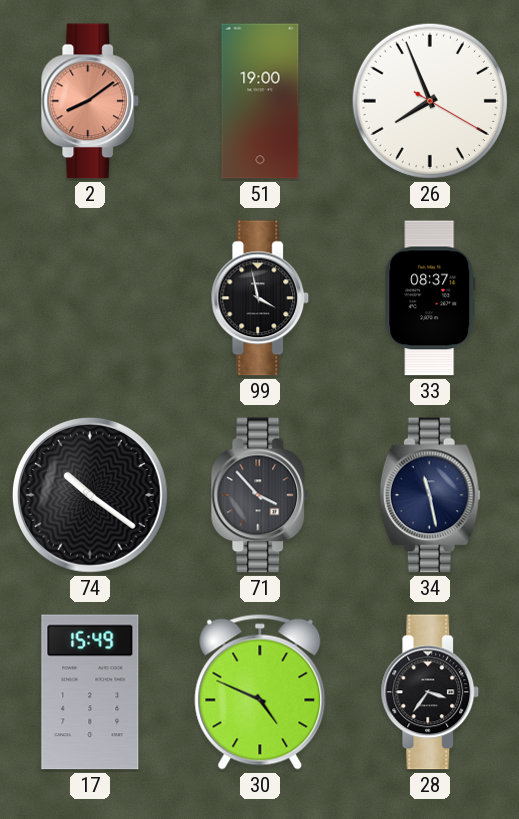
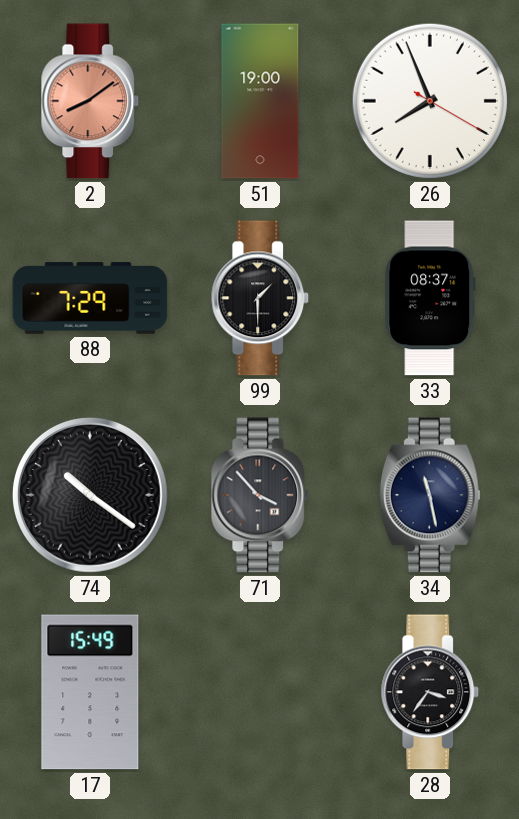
88: none -> 7:29
99: 3:58 -> 1:30
30: 4:49 -> none
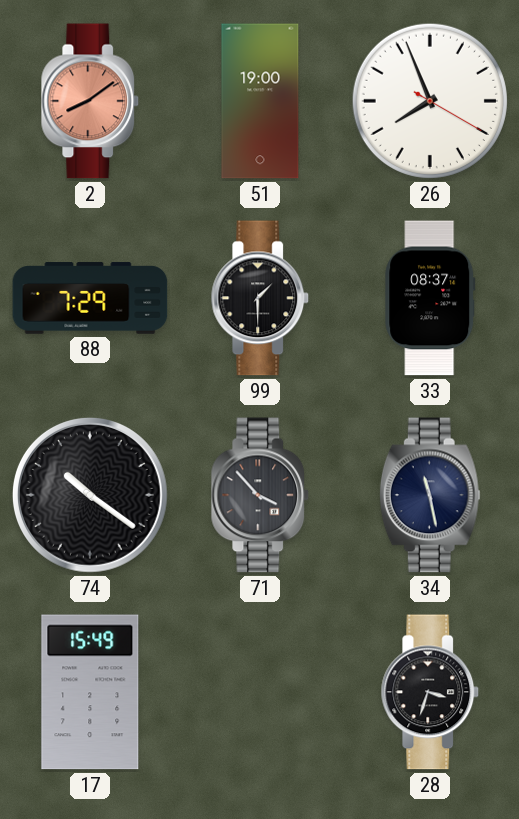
28: 3:36 -> 3:33
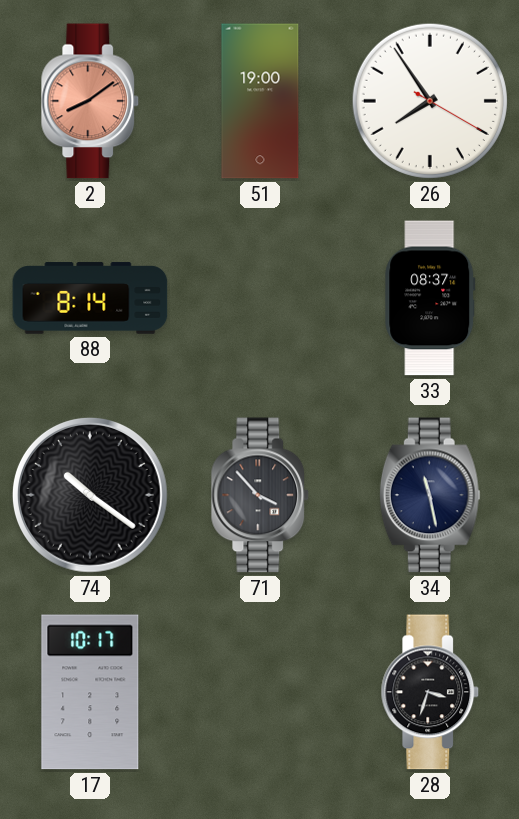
26: 7:56 -> 7:54
88: 7:29 -> 8:14
99: 1:30 -> none
17: 15:49 -> 10:17
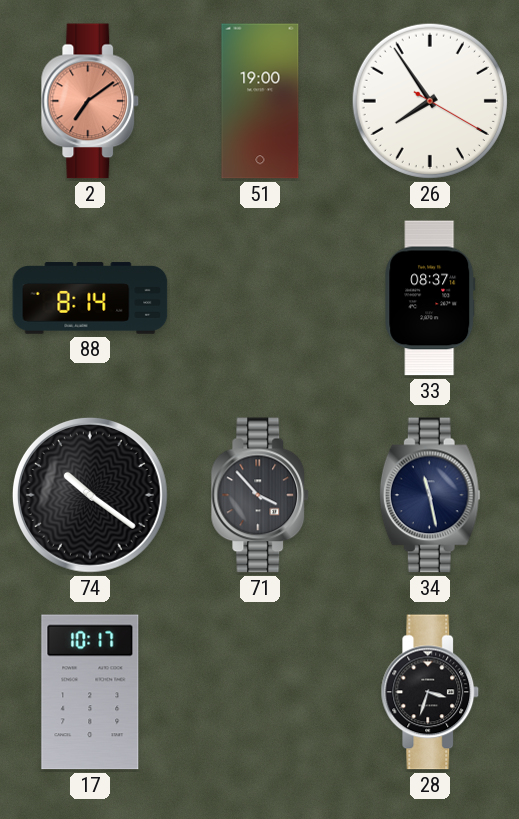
2: 8:09 -> 7:09
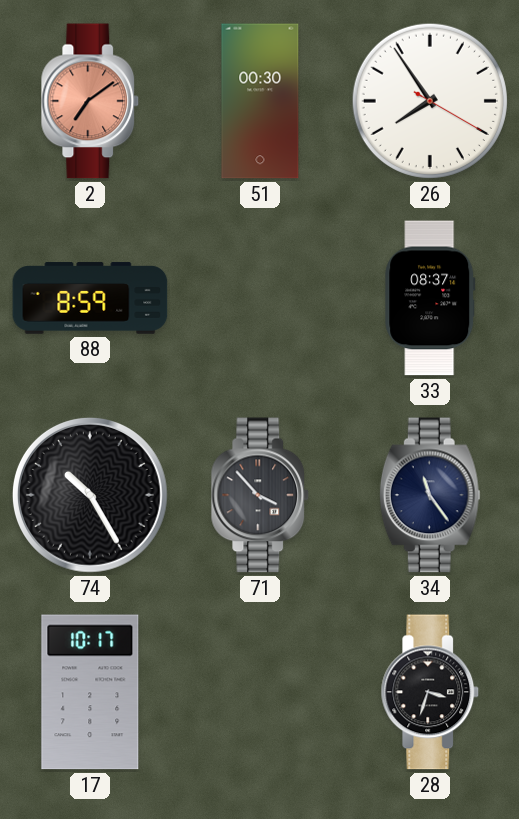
51: 19:00 -> 00:30
88: 8:14 -> 8:59
74: 10:21 -> 10:25
34: 11:28 -> 11:24
